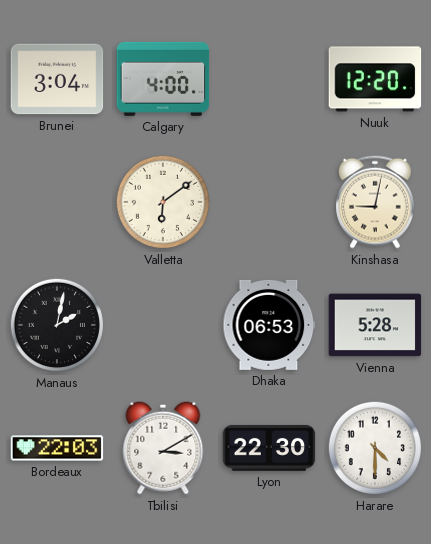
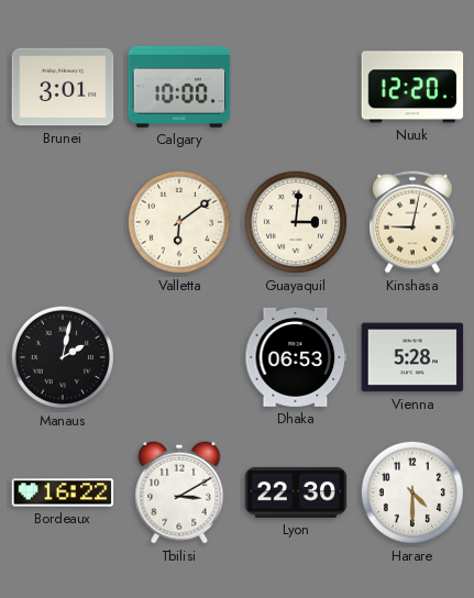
Brunei: 3:04 -> 3:01
Calgary: 4:00 -> 10:00
Guayaquil: none -> 3:01
Bordeaux: 22:03 -> 16:22
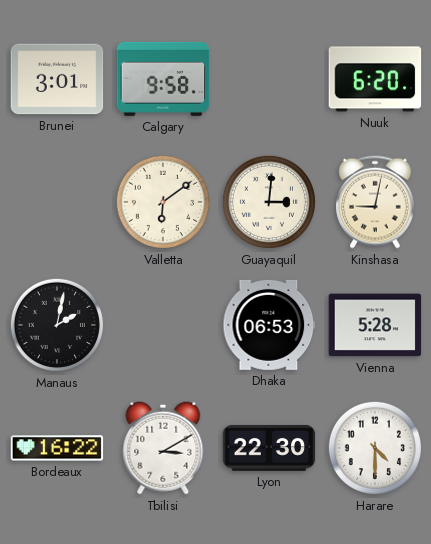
Calgary: 10:00 -> 9:58
Nuuk: 12:20 -> 6:20
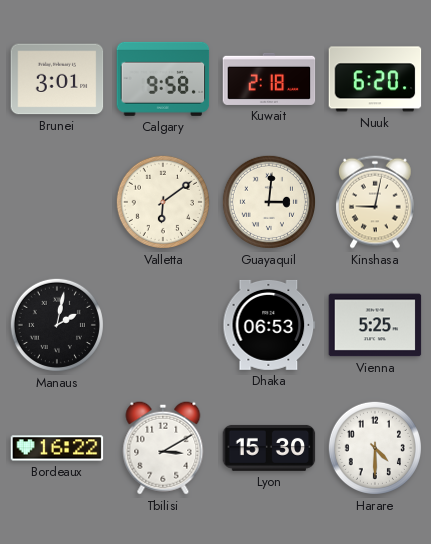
Kuwait: none -> 2:18
Vienna: 5:28 -> 5:25
Lyon: 22:30 -> 15:30
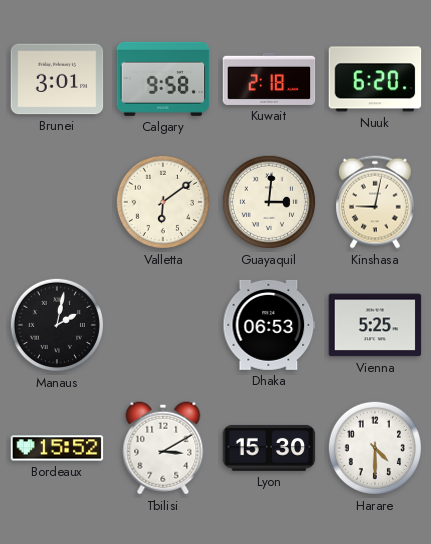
Bordeaux: 16:22 -> 15:52
